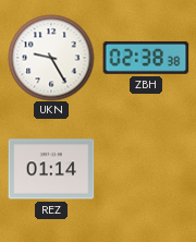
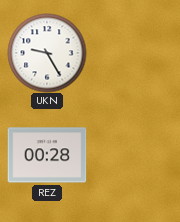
ZBH: 02:38 -> none
REZ: 01:14 -> 00:28
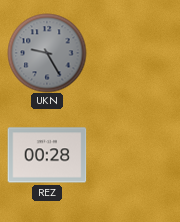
UKN dial: white -> grey
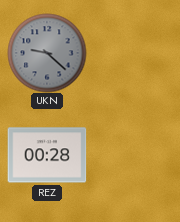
UKN: 9:25 -> 9:22
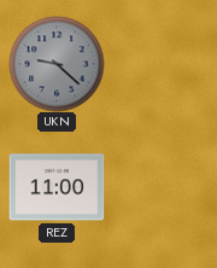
REZ: 00:28 -> 11:00
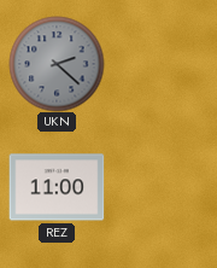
UKN: 9:22 -> 2:22
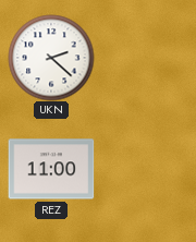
UKN dial: grey -> white
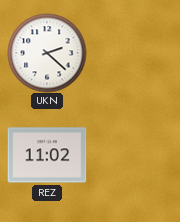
REZ: 11:00 -> 11:02
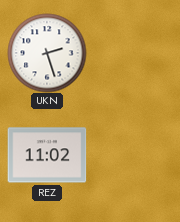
UKN: 2:22 -> 2:27
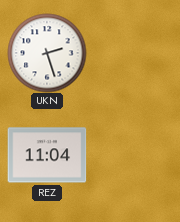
REZ: 11:02 -> 11:04
